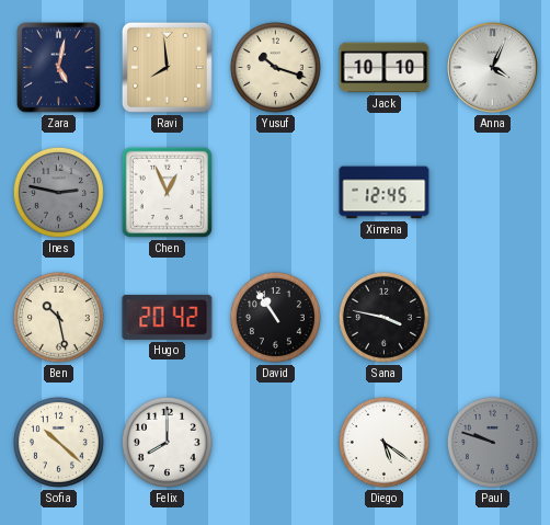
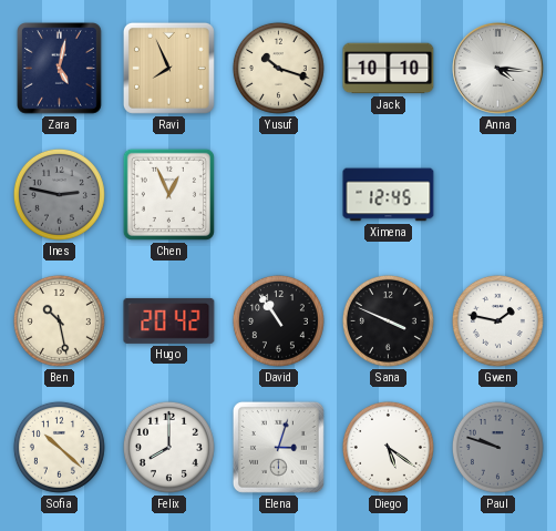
Ravi: 7:59 -> 7:56
Anna: 4:04 -> 4:16
Sana: 3:47 -> 3:49
Gwen: none -> 1:47
Elena: none -> 3:03
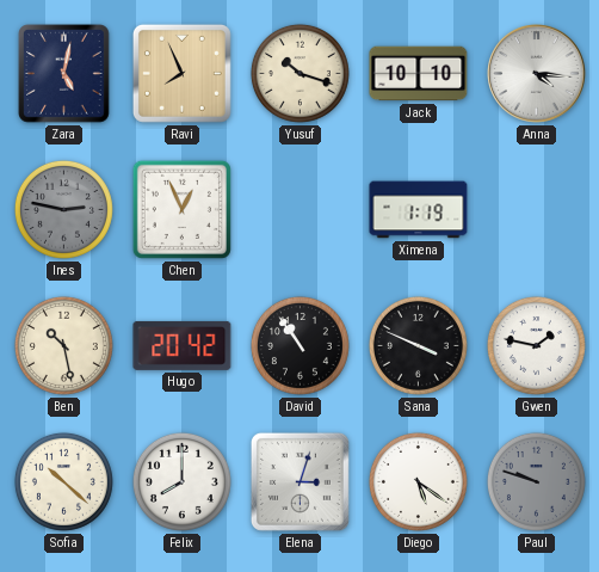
Ximena: 12:45 -> 1:19
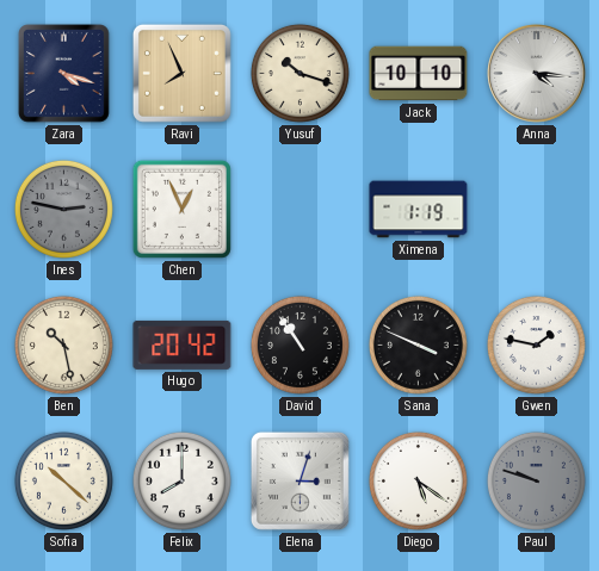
Zara: 5:02 -> 4:18
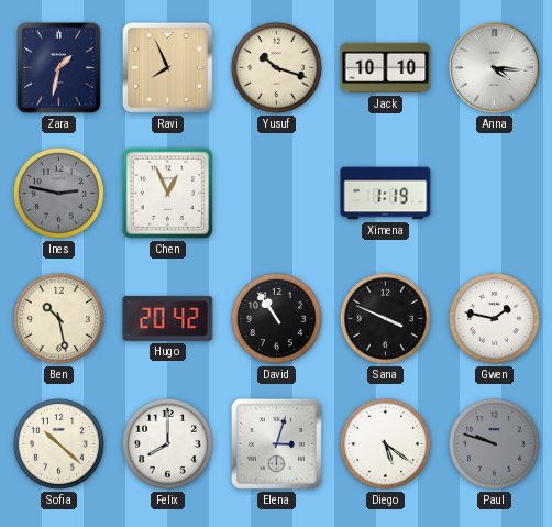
Zara: 4:18 -> 1:32
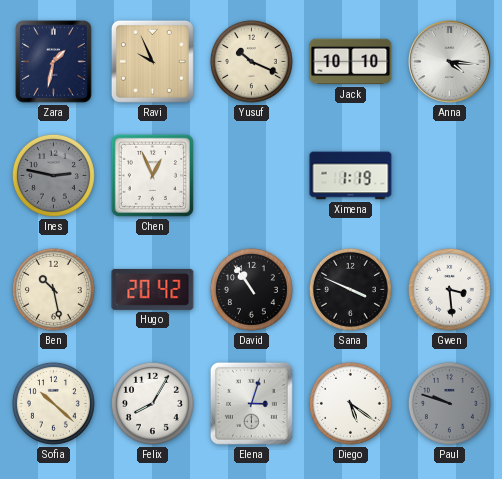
Ravi: 7:56 -> 9:56
Yusuf: 10:18 -> 10:19
Gwen: 1:47 -> 3:29
Felix: 8:00 -> 8:05
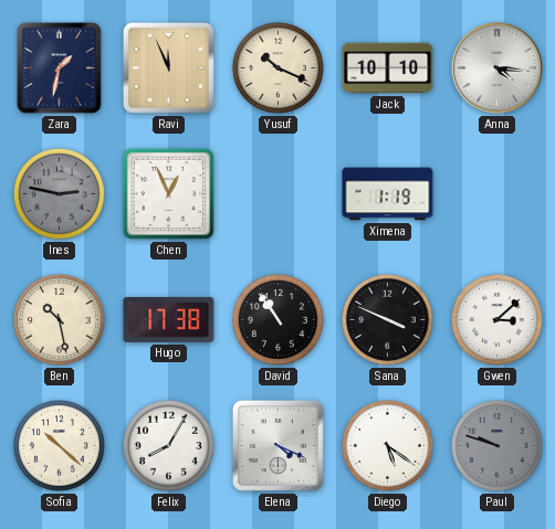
Ravi: 9:56 -> 11:56
Hugo: 20:42 -> 17:38
Gwen: 3:29 -> 3:08
Elena: 3:03 -> 4:19
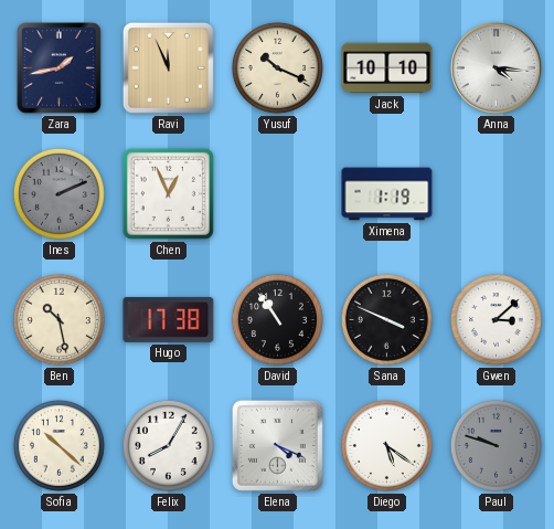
Zara: 1:32 -> 1:43
Ines: 2:47 -> 2:11
